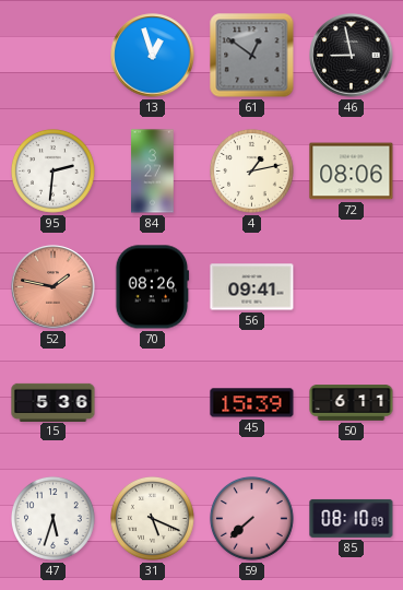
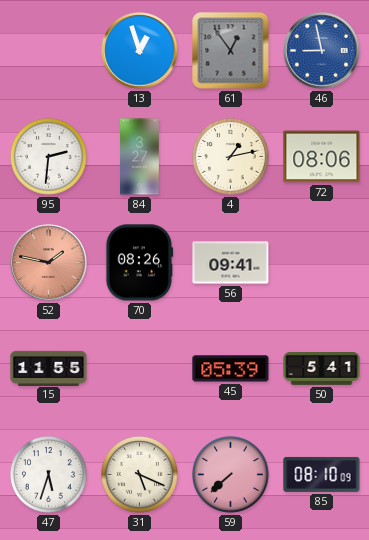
61: 12:51 -> 12:54
46 dial: black -> blue
15: 5:36 -> 11:55
45: 15:39 -> 05:39
50: 6:11 -> 5:41
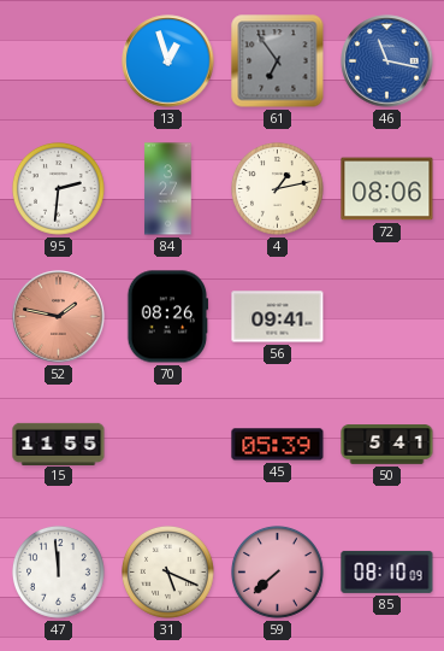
61: 12:54 -> 6:54
46: 8:58 -> 11:17
47: 5:33 -> 11:59
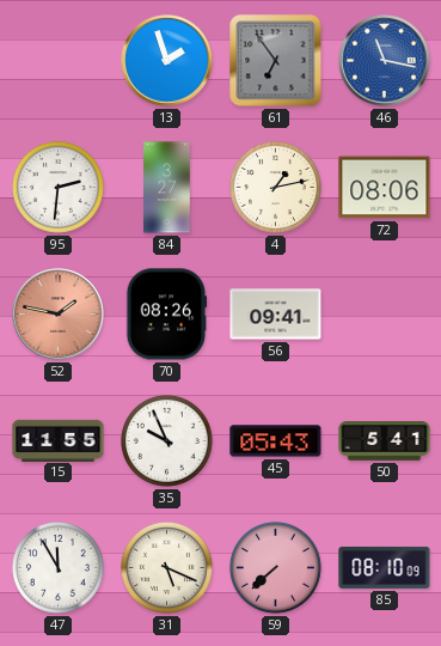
13: 12:57 -> 1:57
35: none -> 9:56
45: 05:39 -> 05:43
47: 11:59 -> 11:55
